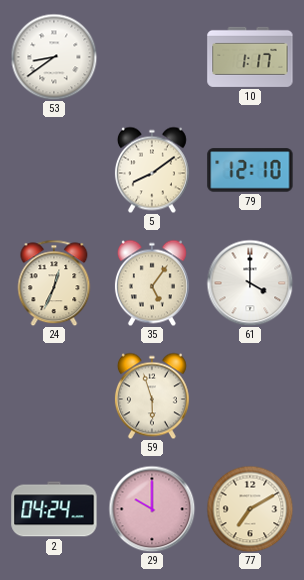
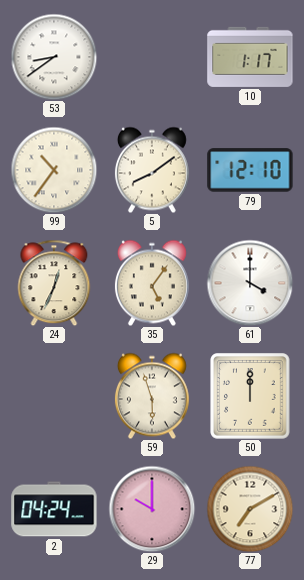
99: none -> 10:36
50: none -> 12:00
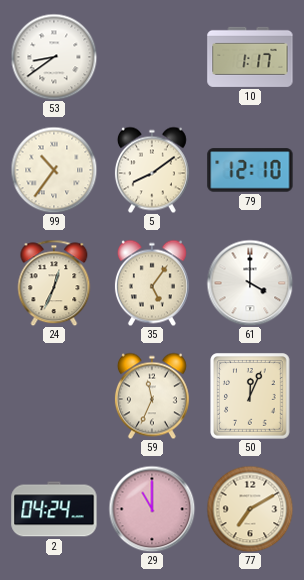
59: 5:57 -> 11:34
50: 12:00 -> 12:04
29: 10:00 -> 11:00
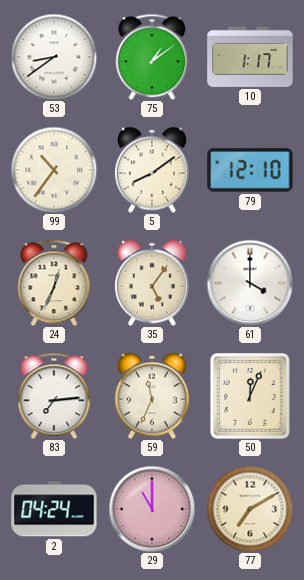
75: none -> 1:09
83: none -> 7:14
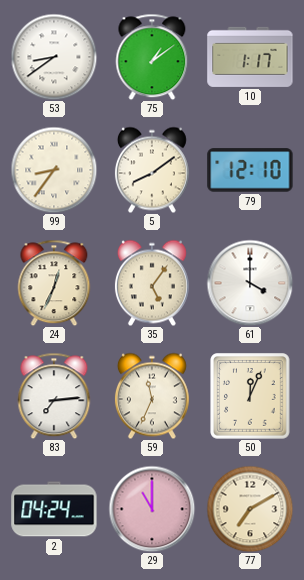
99: 10:36 -> 8:36
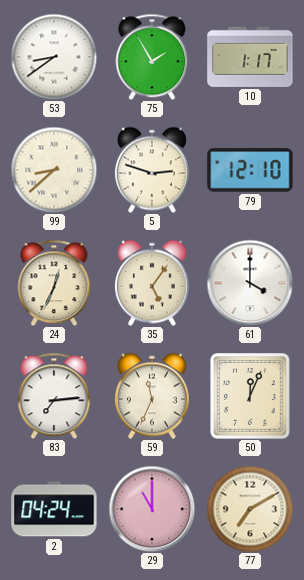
75: 1:09 -> 1:55
99: 8:36 -> 8:38
5: 8:09 -> 2:48
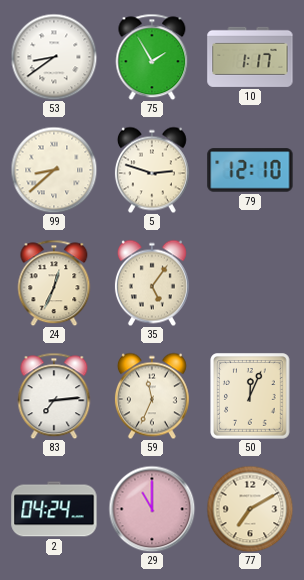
61: 4:00 -> none
